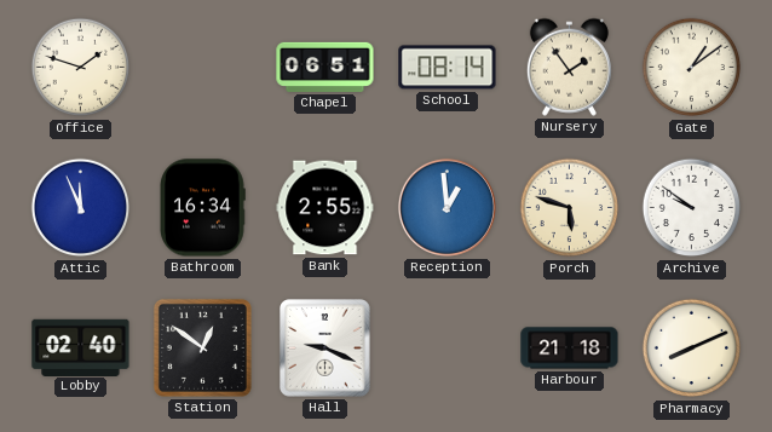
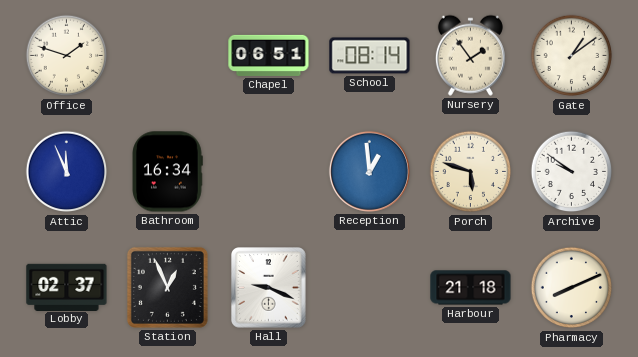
Bank: 2:55 -> none
Lobby: 02:40 -> 02:37
Station: 12:51 -> 12:56
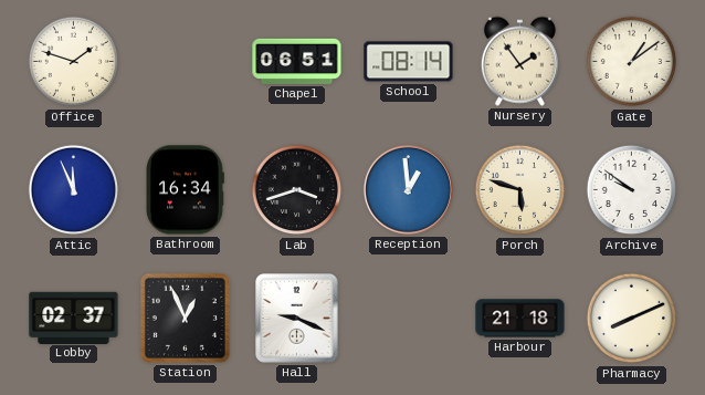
Lab: none -> 3:42
